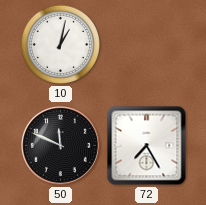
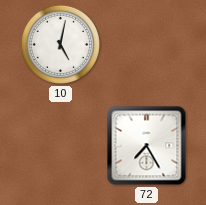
10: 1:02 -> 5:02
50: 11:49 -> none
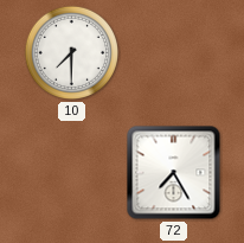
10: 5:02 -> 7:30
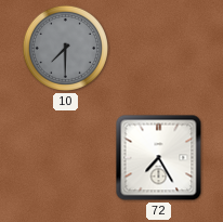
10 dial: white -> grey
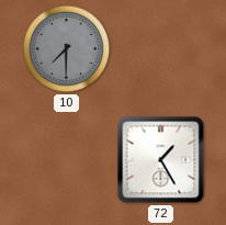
72: 7:25 -> 1:25
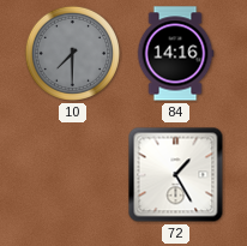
84: none -> 14:16
